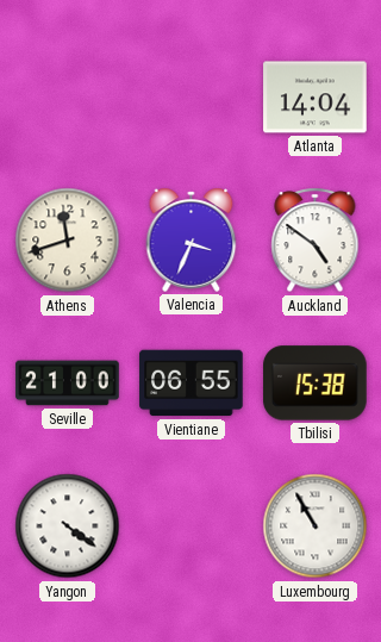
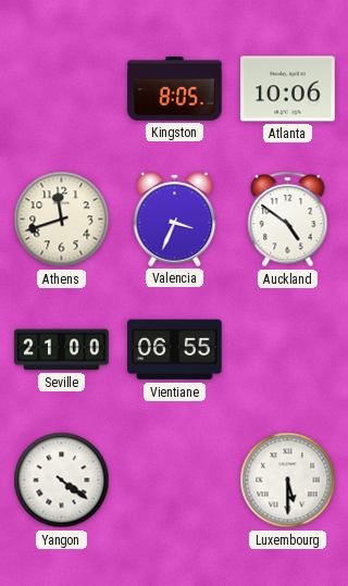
Kingston: none -> 8:05
Atlanta: 14:04 -> 10:06
Tbilisi: 15:38 -> none
Luxembourg: 10:55 -> 5:30
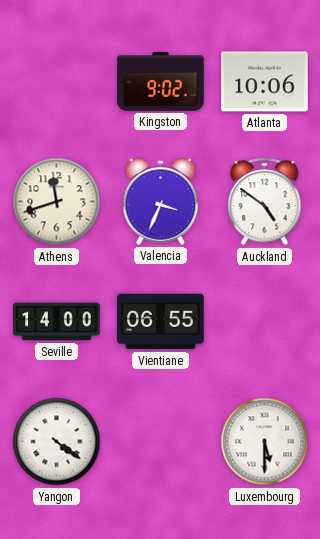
Kingston: 8:05 -> 9:02
Seville: 21:00 -> 14:00
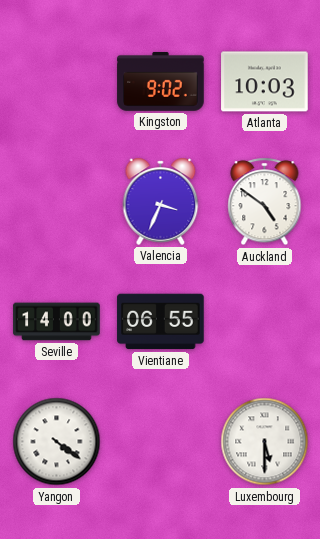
Atlanta: 10:06 -> 10:03
Athens: 11:42 -> none
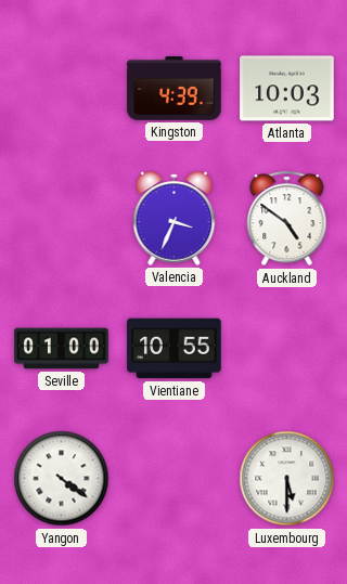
Kingston: 9:02 -> 4:39
Seville: 14:00 -> 01:00
Vientiane: 06:55 -> 10:55
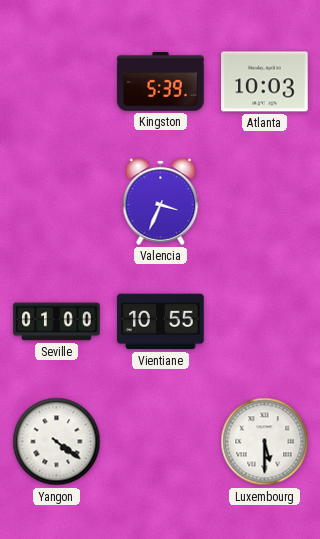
Kingston: 4:39 -> 5:39
Auckland: 4:51 -> none
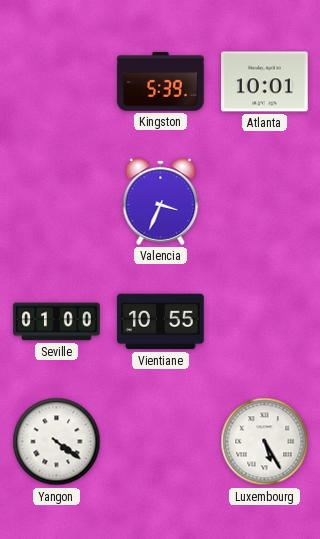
Atlanta: 10:03 -> 10:01
Luxembourg: 5:30 -> 5:25
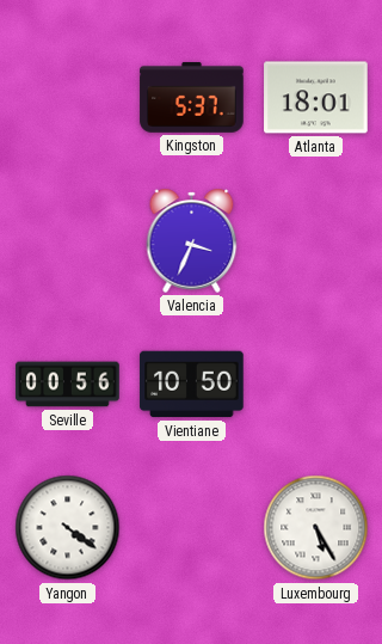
Kingston: 5:39 -> 5:37
Atlanta: 10:01 -> 18:01
Seville: 01:00 -> 00:56
Vientiane: 10:55 -> 10:50
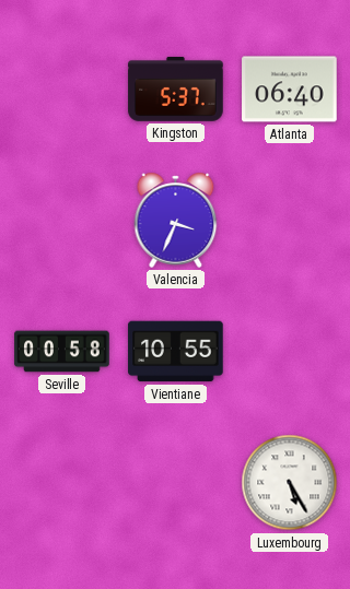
Atlanta: 18:01 -> 06:40
Seville: 00:56 -> 00:58
Vientiane: 10:50 -> 10:55
Yangon: 4:21 -> none
